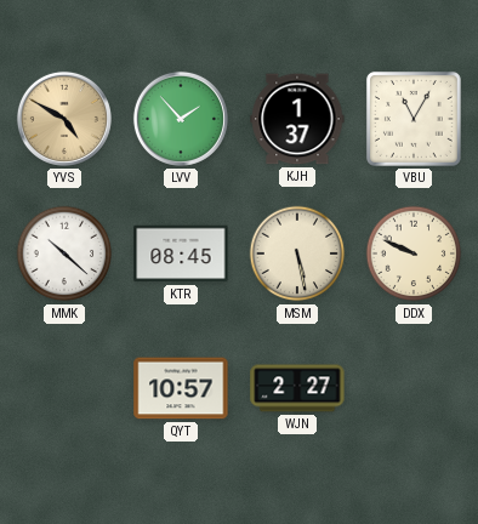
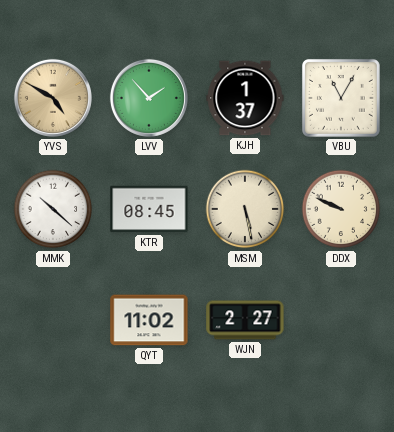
QYT: 10:57 -> 11:02
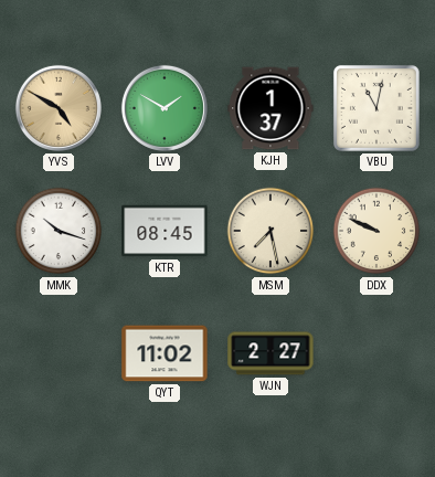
LVV: 1:53 -> 1:50
VBU: 11:05 -> 11:02
MMK: 10:22 -> 10:18
MSM: 5:28 -> 7:28
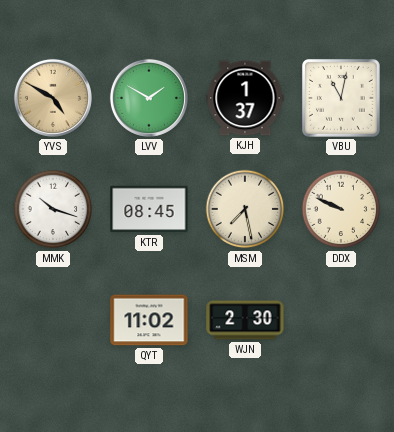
WJN: 2:27 -> 2:30
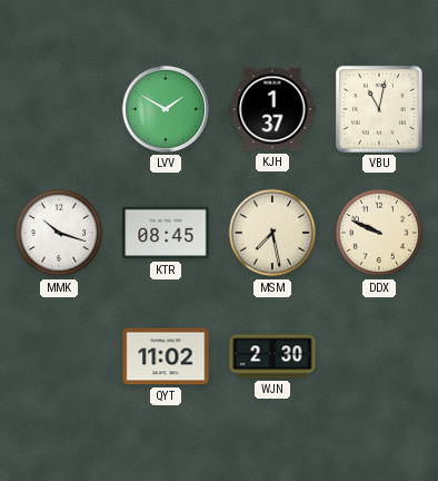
YVS: 4:50 -> none
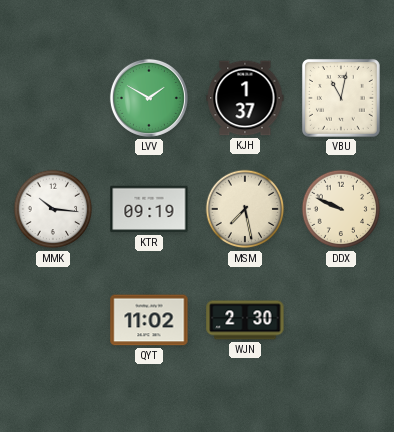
MMK: 10:18 -> 10:16
KTR: 08:45 -> 09:19
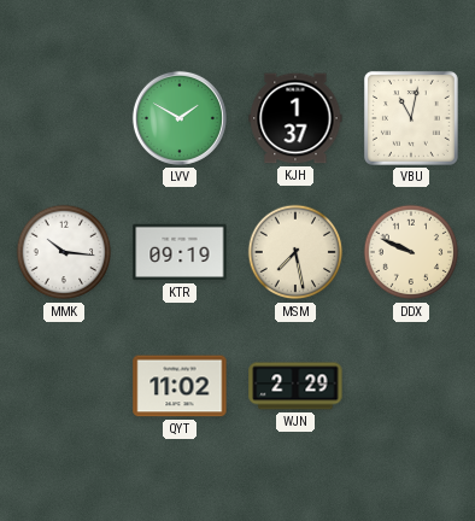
WJN: 2:30 -> 2:29
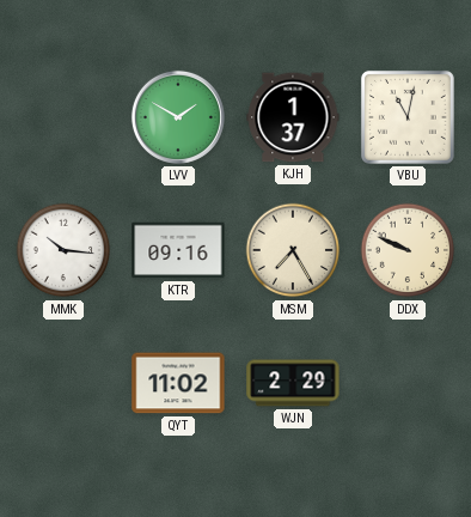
KTR: 09:19 -> 09:16
MSM: 7:28 -> 7:25
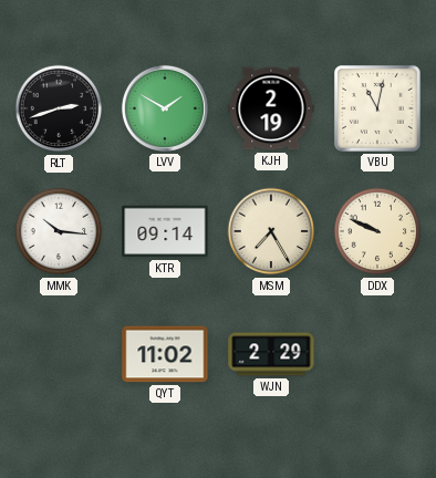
RLT: none -> 2:42
KJH: 1:37 -> 2:19
KTR: 09:16 -> 09:14
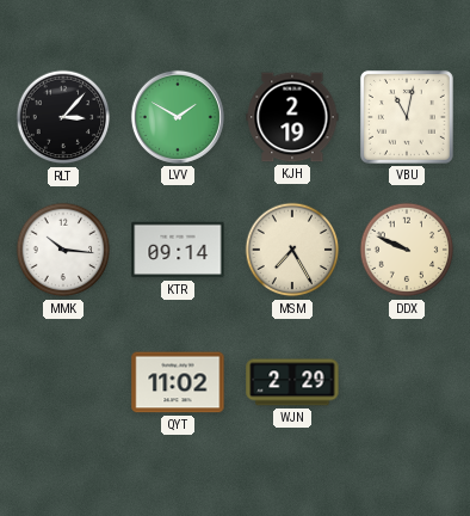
RLT: 2:42 -> 3:07
